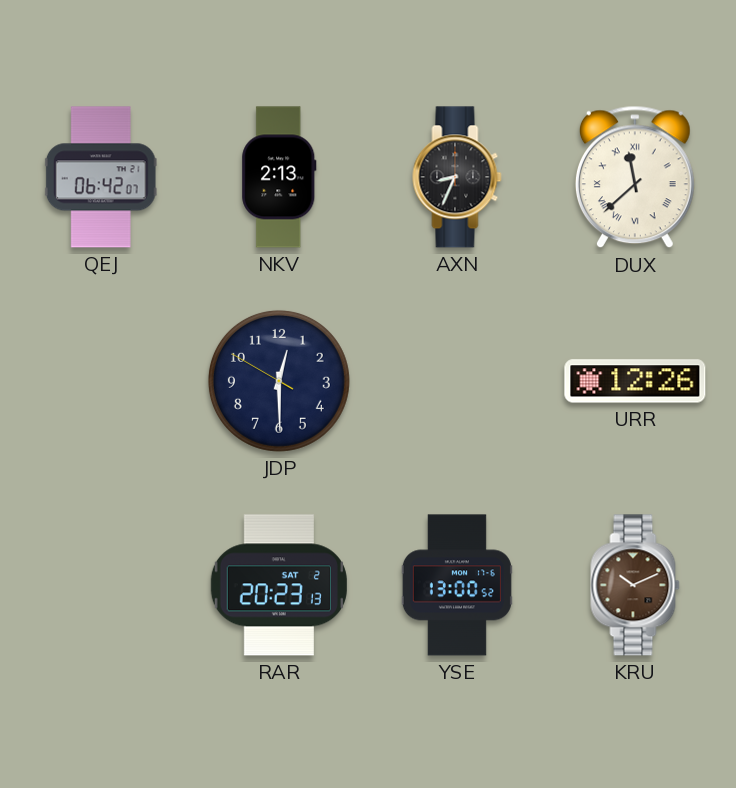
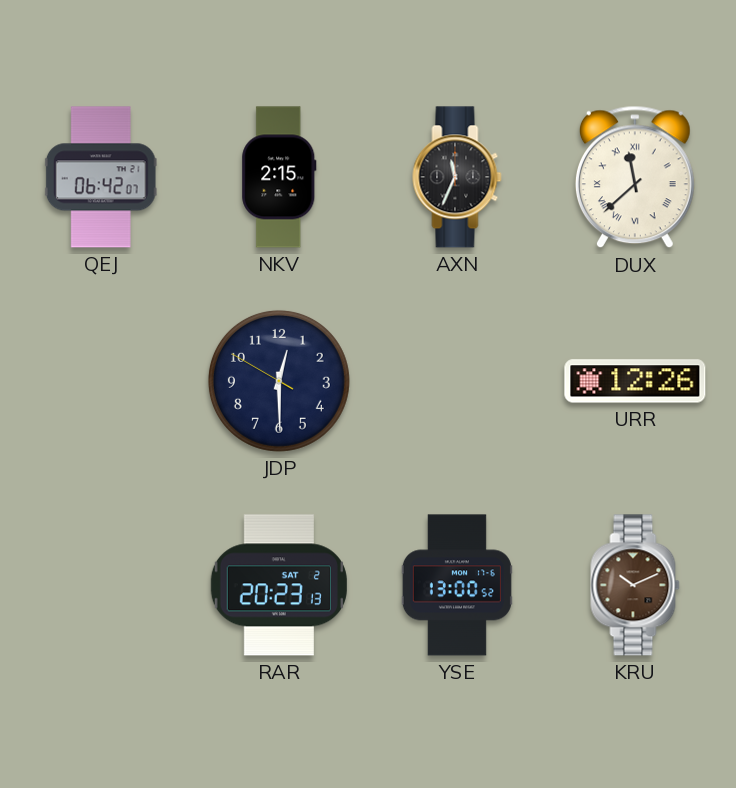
NKV: 2:13 -> 2:15
AXN: 8:34 -> 11:34
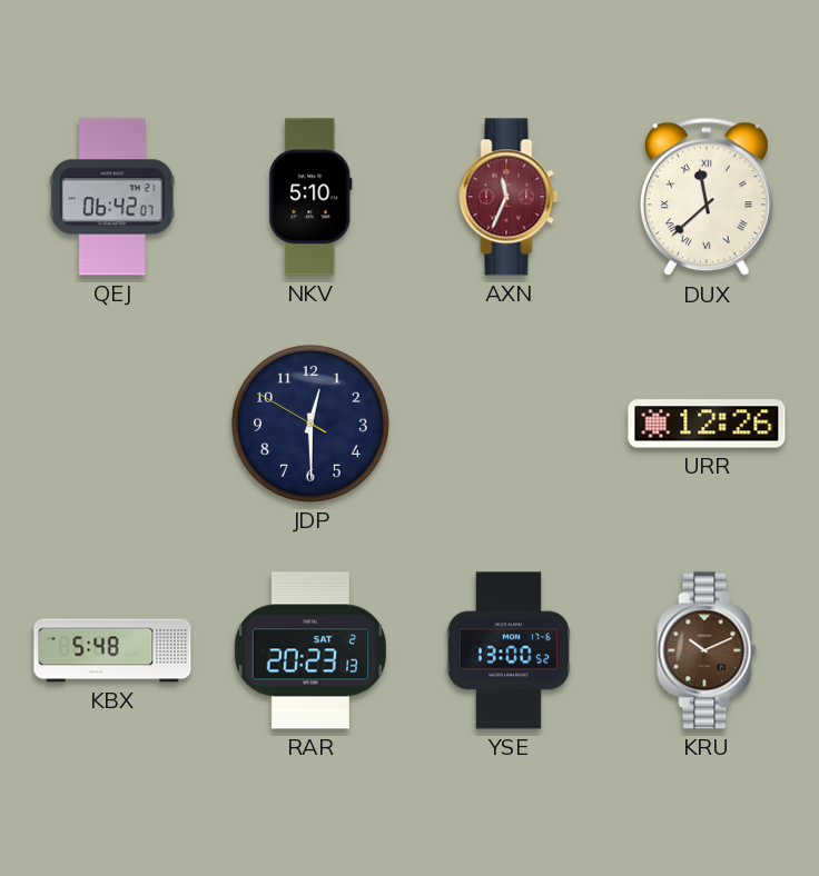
NKV: 2:15 -> 5:10
AXN dial: black -> burgundy
KBX: none -> 5:48
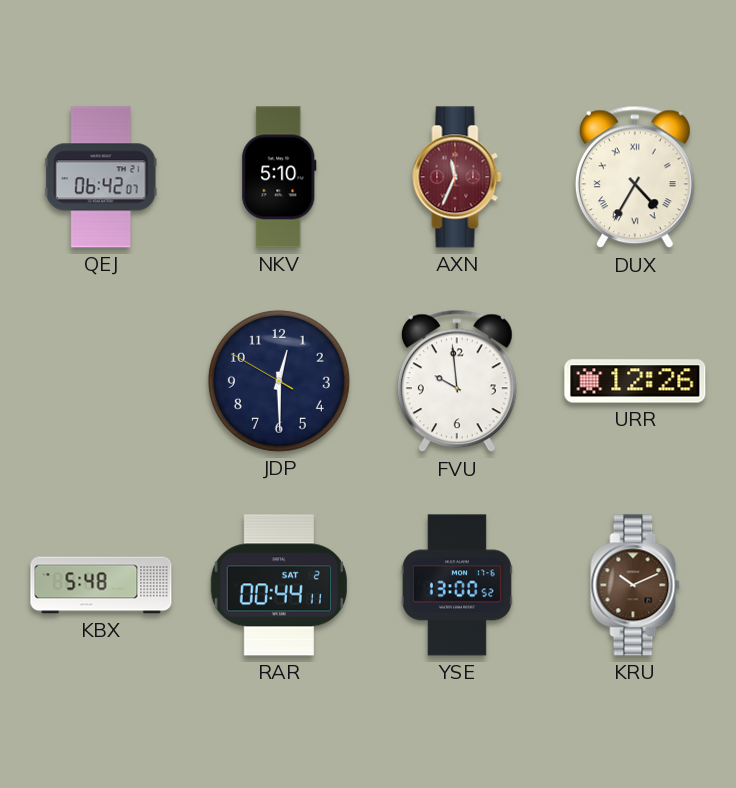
DUX: 11:38 -> 4:35
FVU: none -> 9:59
RAR: 20:23 -> 00:44
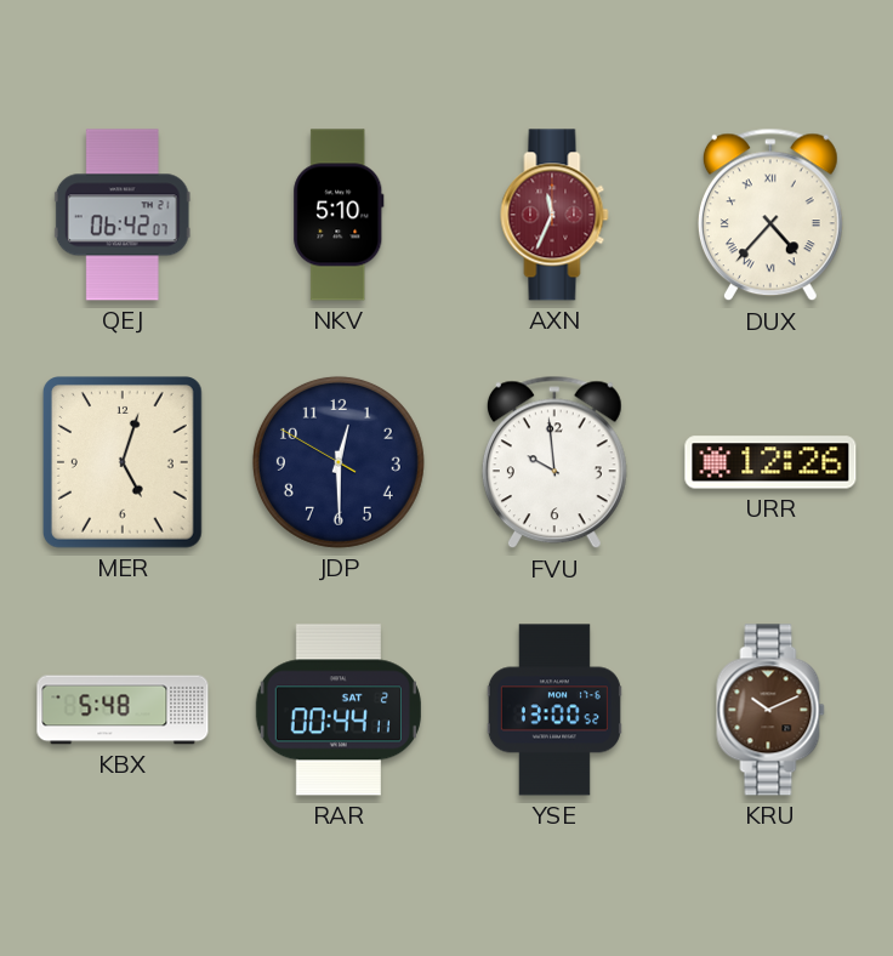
DUX: 4:35 -> 4:37
MER: none -> 5:03
